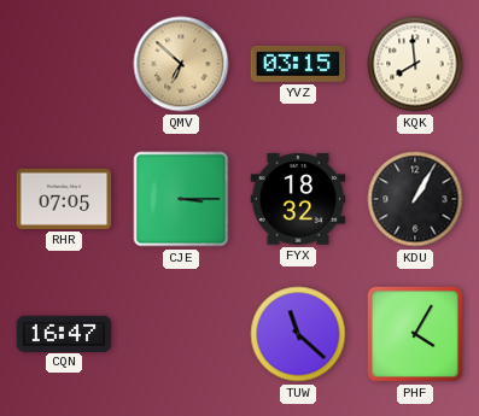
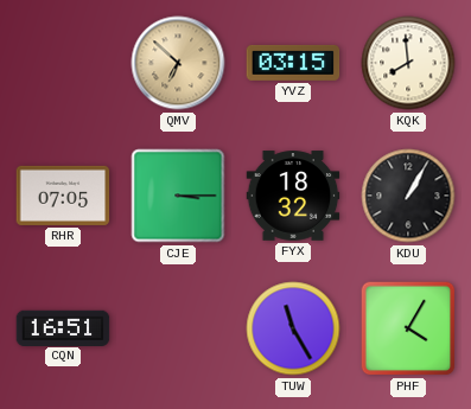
CQN: 16:47 -> 16:51
TUW: 11:22 -> 11:25
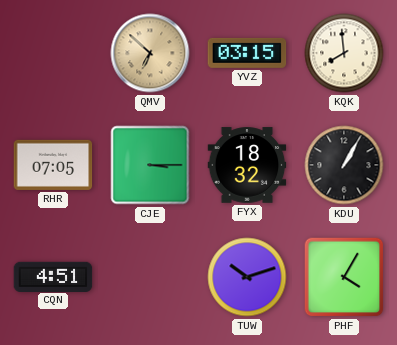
CQN: 16:51 -> 4:51
TUW: 11:25 -> 10:12
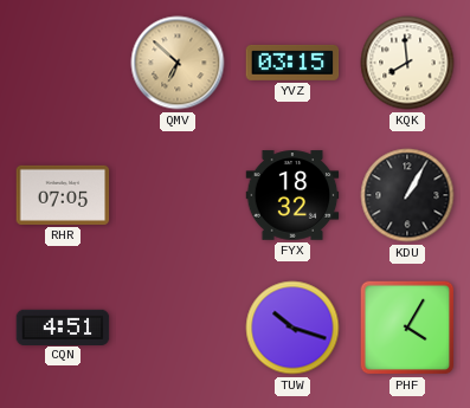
CJE: 3:15 -> none
TUW: 10:12 -> 10:18
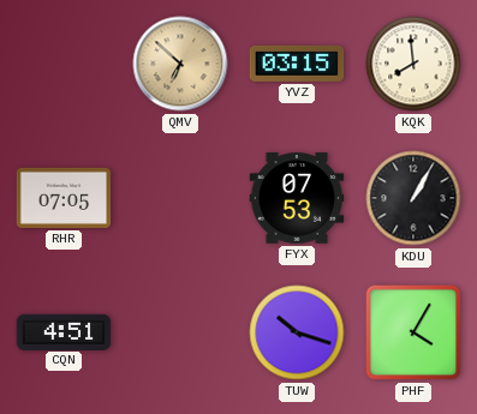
FYX: 18:32 -> 07:53
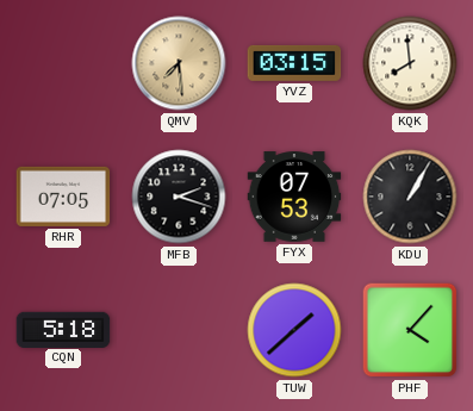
QMV: 6:52 -> 7:29
MFB: none -> 2:18
CQN: 4:51 -> 5:18
TUW: 10:18 -> 1:38
PHF: 4:05 -> 4:07
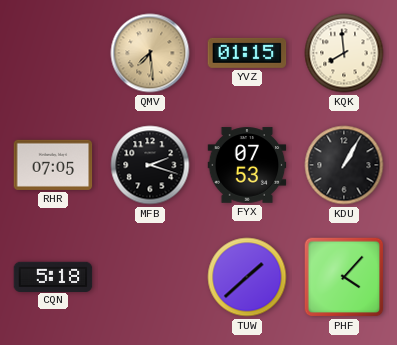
YVZ: 03:15 -> 01:15
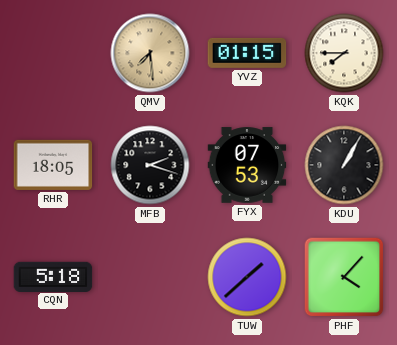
KQK: 7:59 -> 7:45
RHR: 07:05 -> 18:05
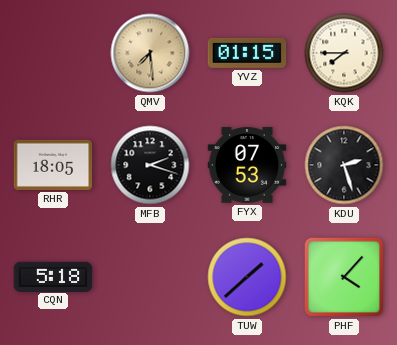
KDU: 1:05 -> 2:27
